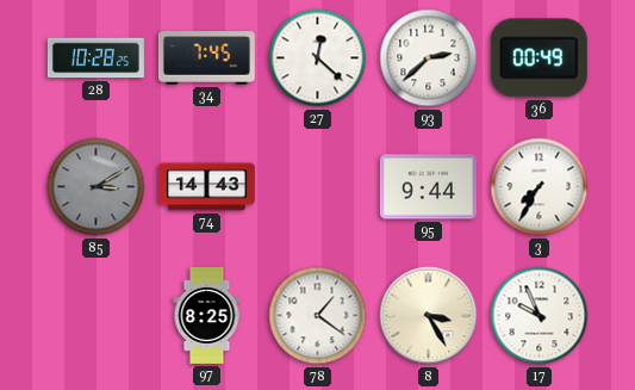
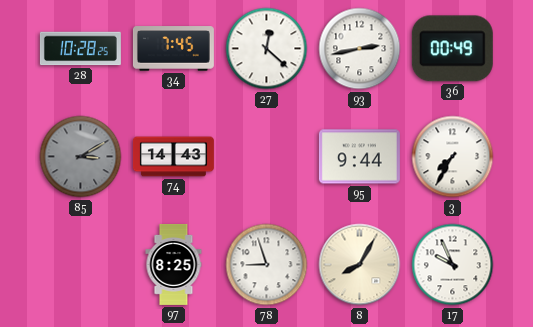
93: 2:38 -> 2:43
78: 1:21 -> 8:57
8: 3:25 -> 8:05
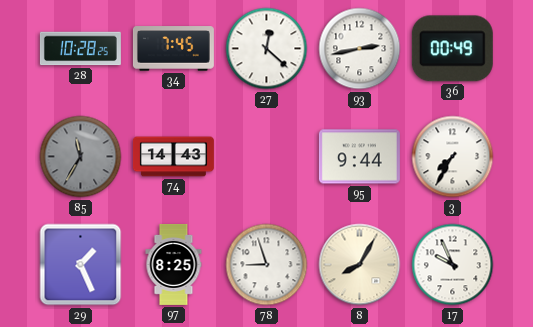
85: 3:10 -> 11:35
29: none -> 1:26
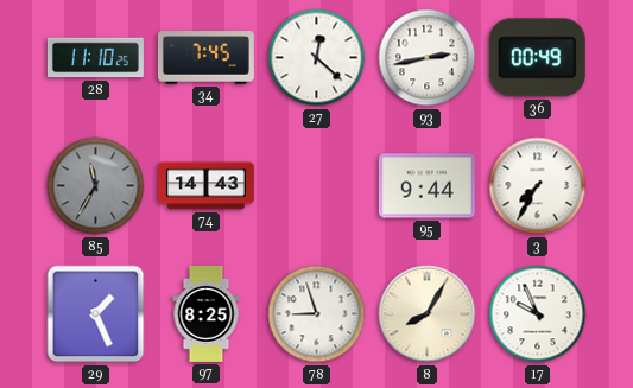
28: 10:28 -> 11:10
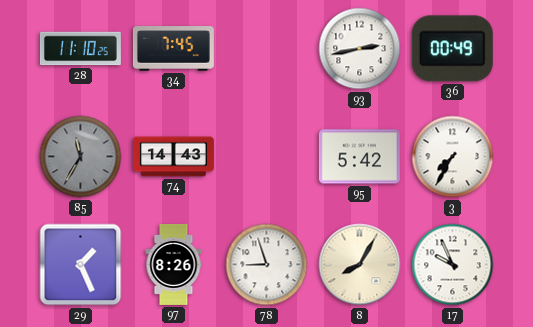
27: 12:22 -> none
95: 9:44 -> 5:42
97: 8:25 -> 8:26
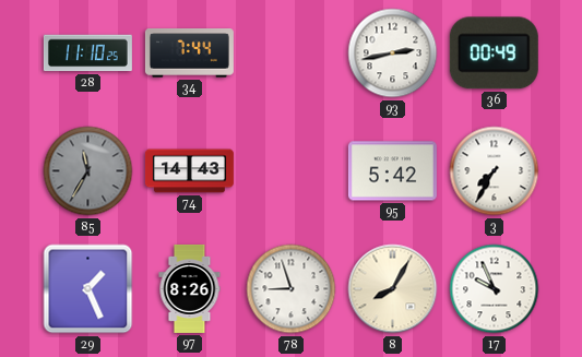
34: 7:45 -> 7:44
